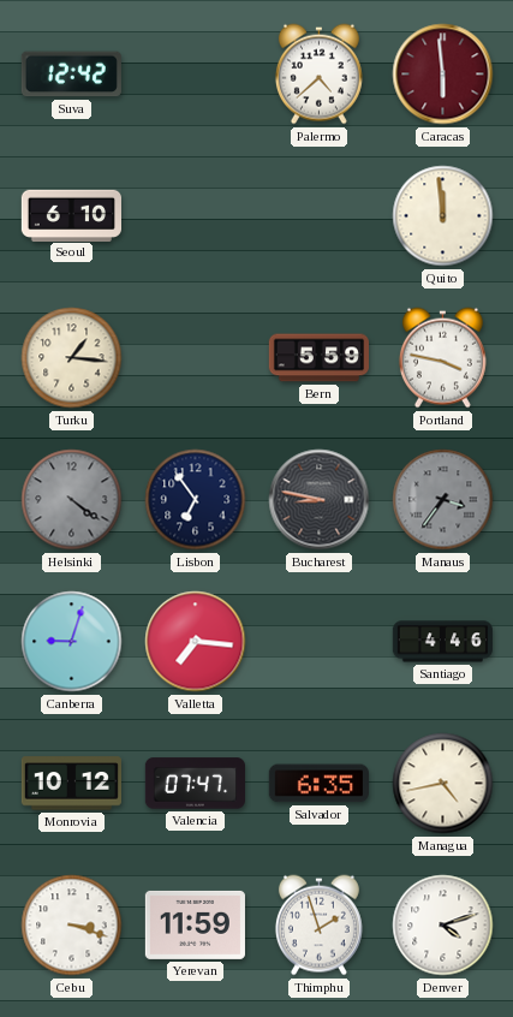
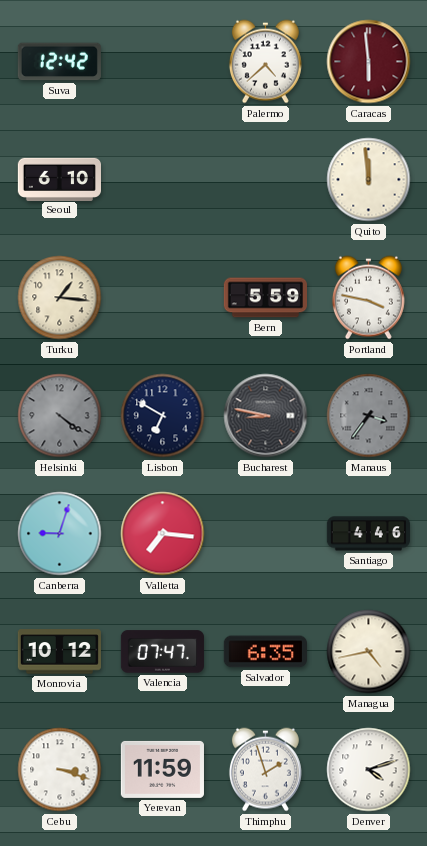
Lisbon: 6:54 -> 6:50
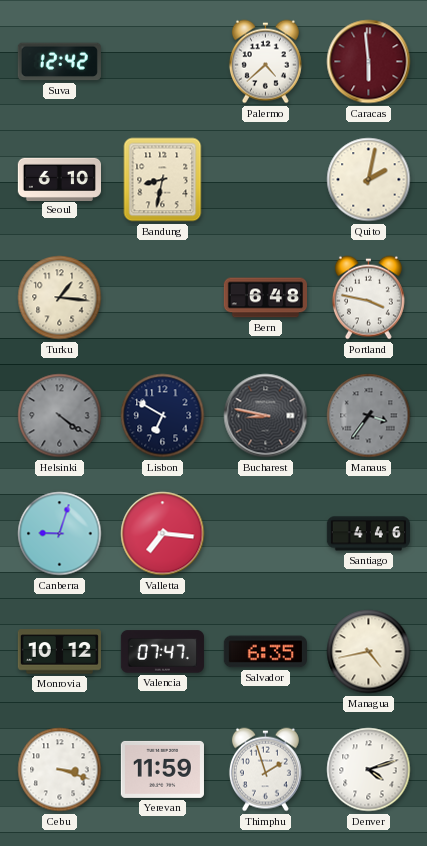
Bandung: none -> 8:32
Quito: 11:59 -> 2:02
Bern: 5:59 -> 6:48
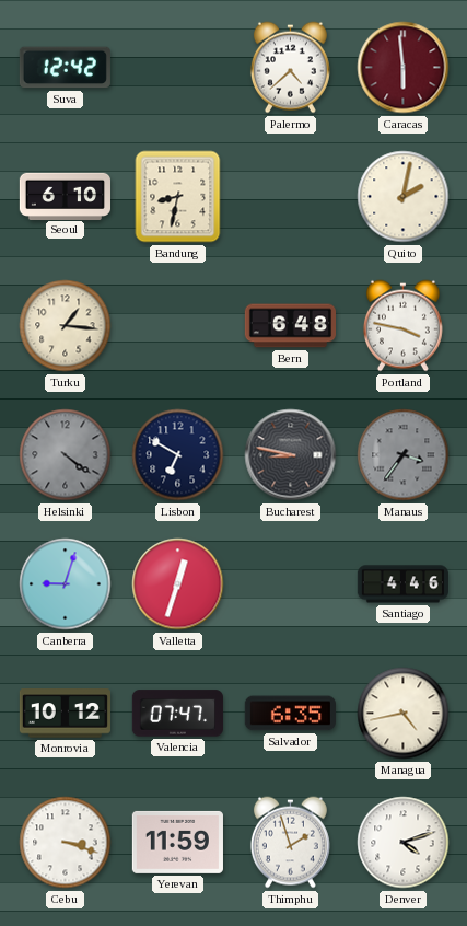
Valletta: 7:16 -> 12:33
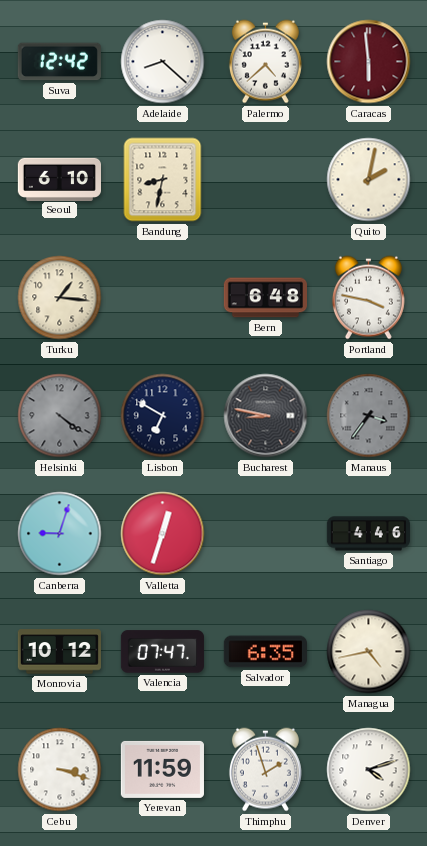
Adelaide: none -> 8:22
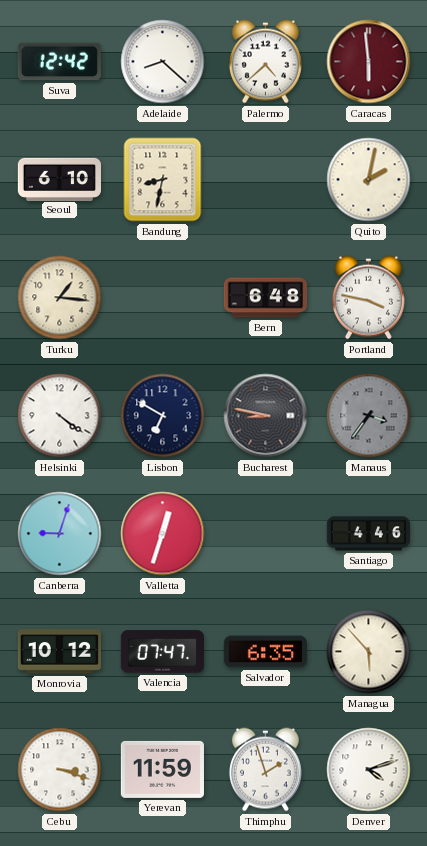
Helsinki dial: grey -> white
Managua: 4:43 -> 5:53
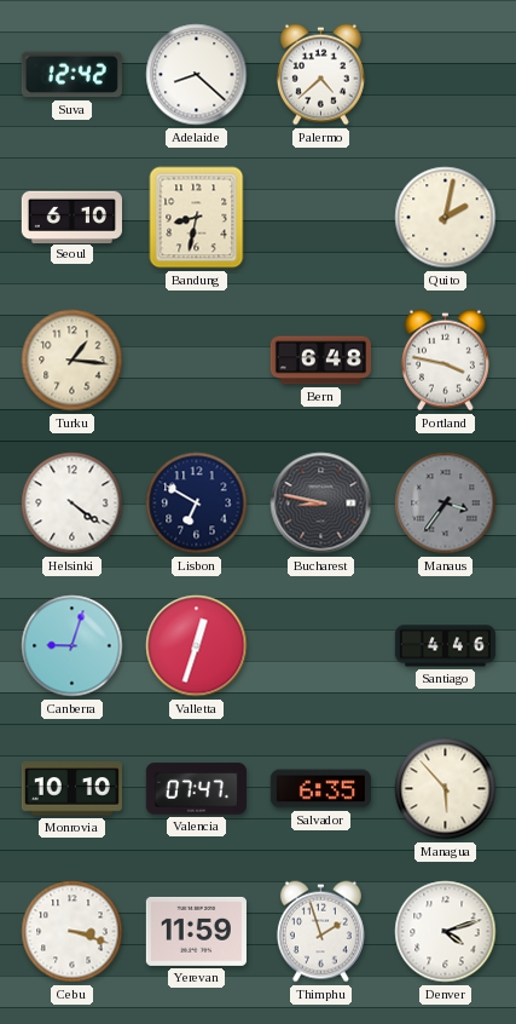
Caracas: 5:59 -> none
Monrovia: 10:12 -> 10:10
